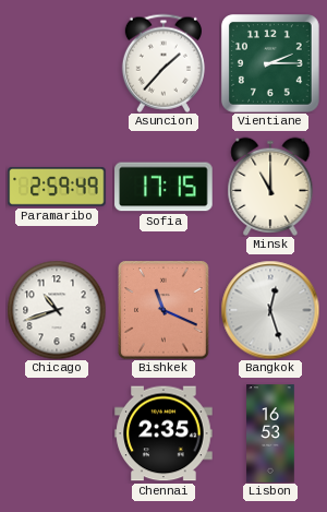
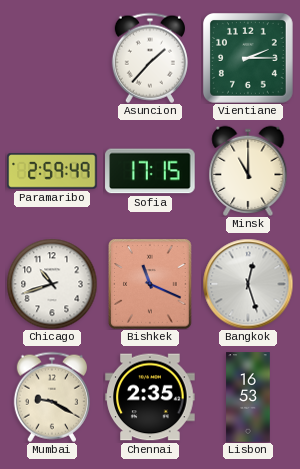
Mumbai: none -> 9:20
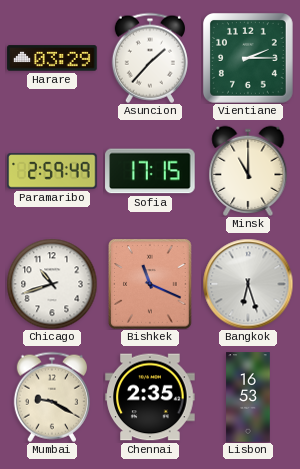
Harare: none -> 03:29
Bangkok: 12:27 -> 6:27
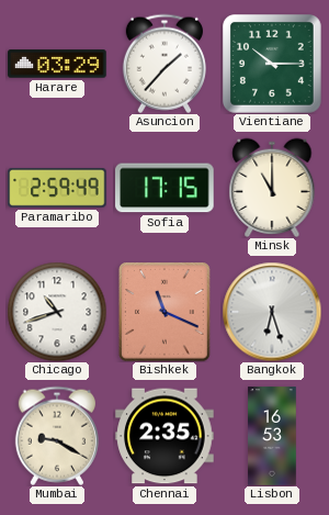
Vientiane: 2:15 -> 10:15
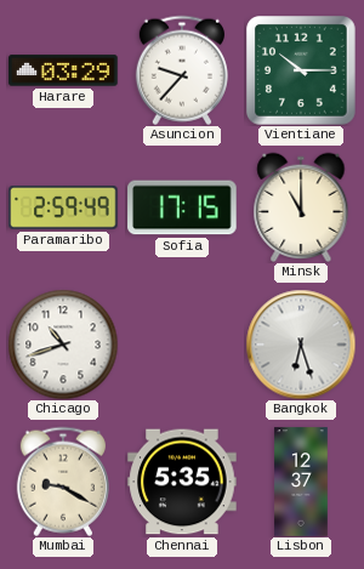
Asuncion: 1:37 -> 9:37
Bishkek: 11:19 -> none
Chennai: 2:35 -> 5:35
Lisbon: 16:53 -> 12:37
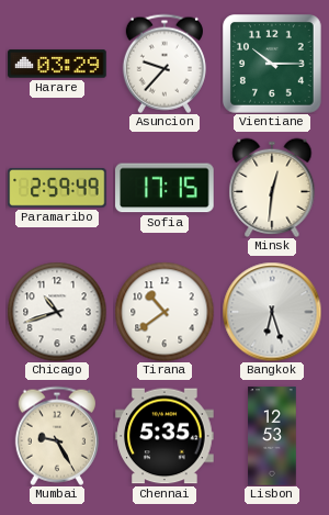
Minsk: 11:00 -> 12:31
Tirana: none -> 10:39
Mumbai: 9:20 -> 9:25
Lisbon: 12:37 -> 12:53
